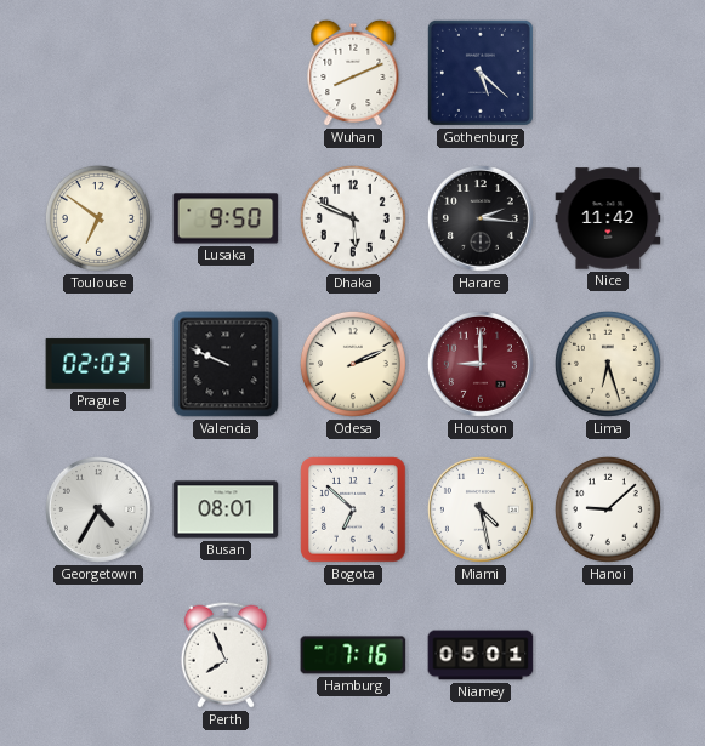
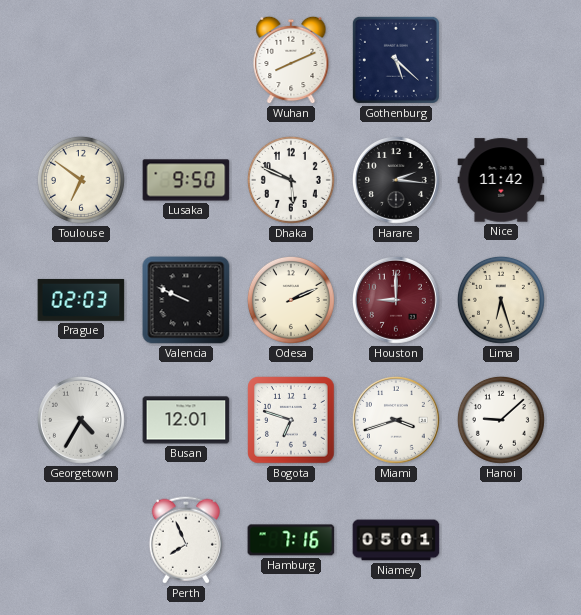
Busan: 08:01 -> 12:01
Bogota: 6:52 -> 6:48
Miami: 4:28 -> 3:42
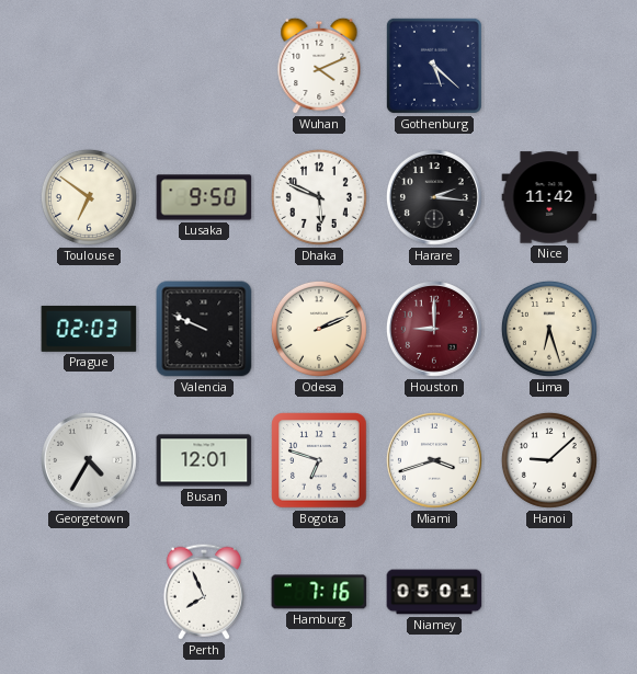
Wuhan: 8:11 -> 4:11
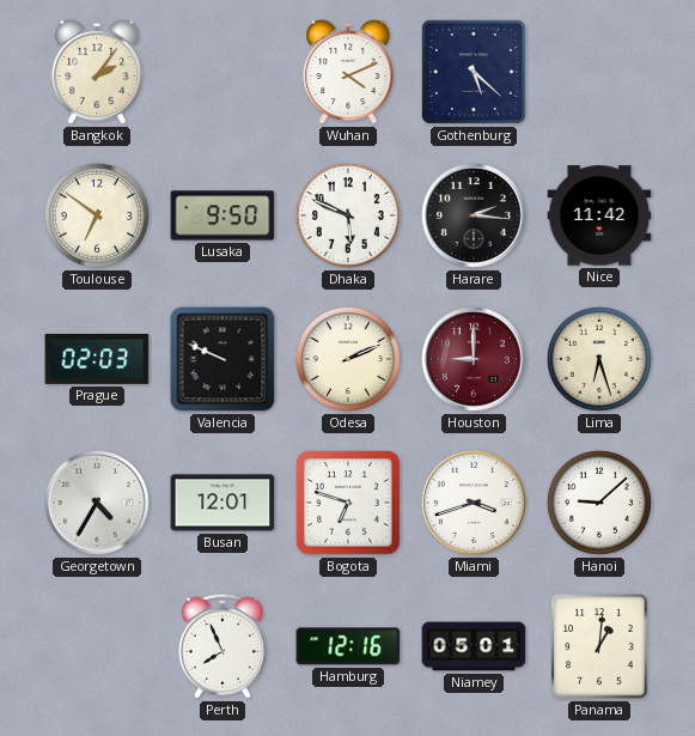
Bangkok: none -> 2:06
Hamburg: 7:16 -> 12:16
Panama: none -> 1:01
